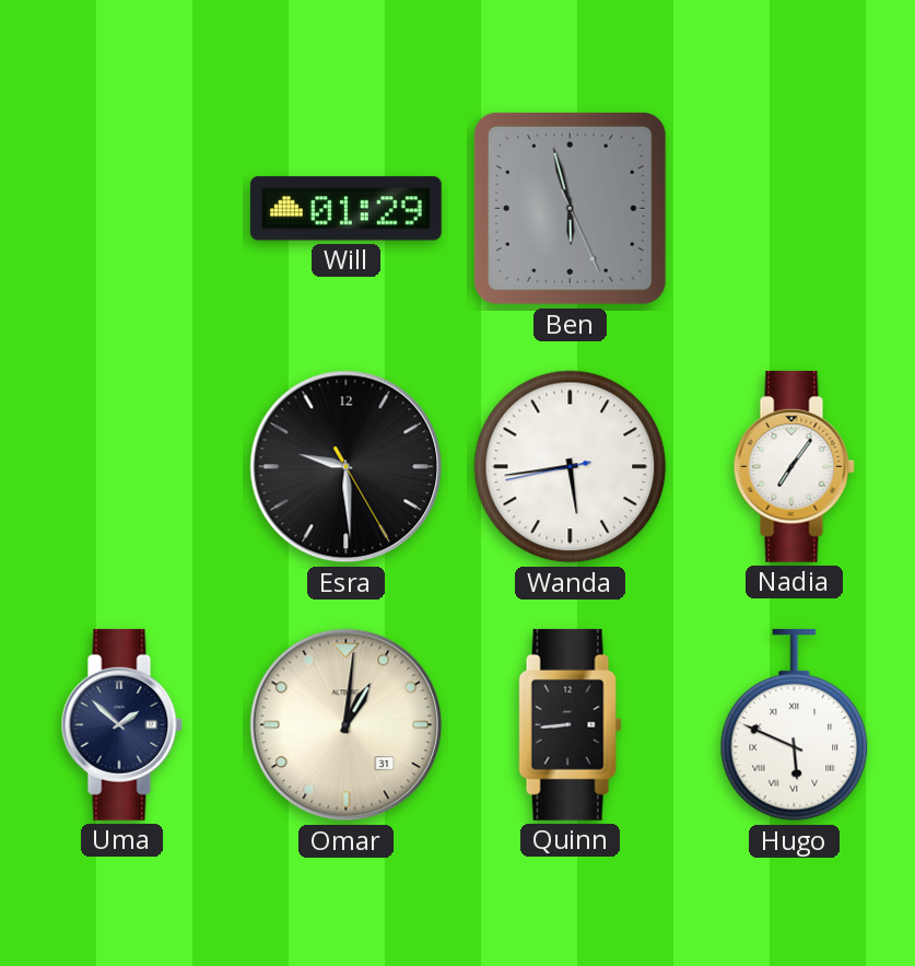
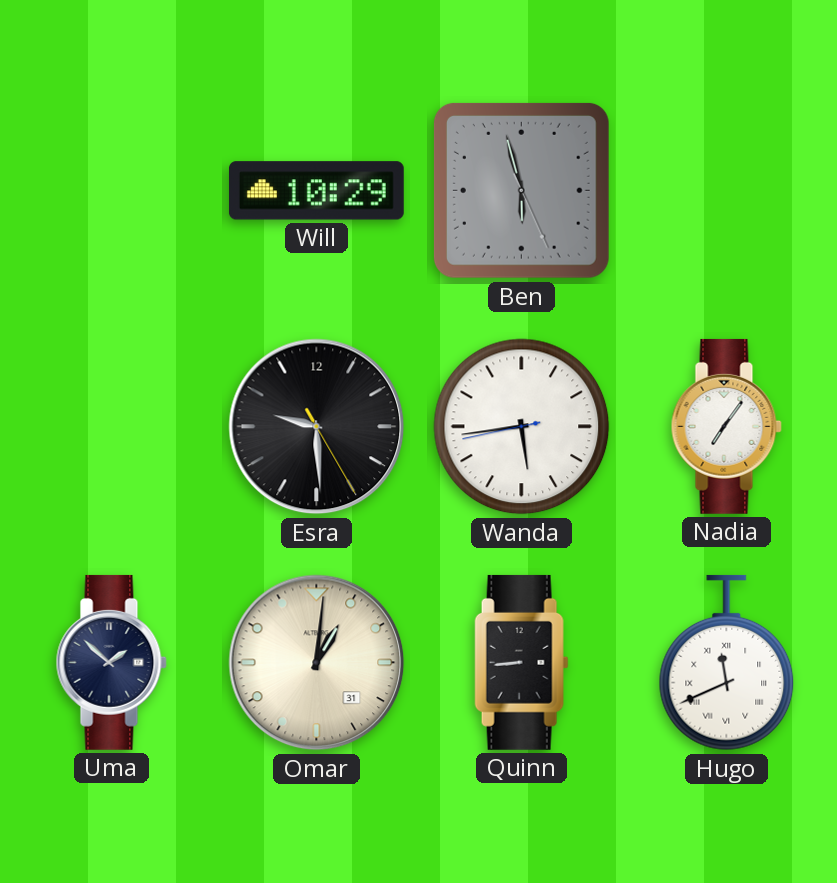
Will: 01:29 -> 10:29
Hugo: 5:49 -> 11:41
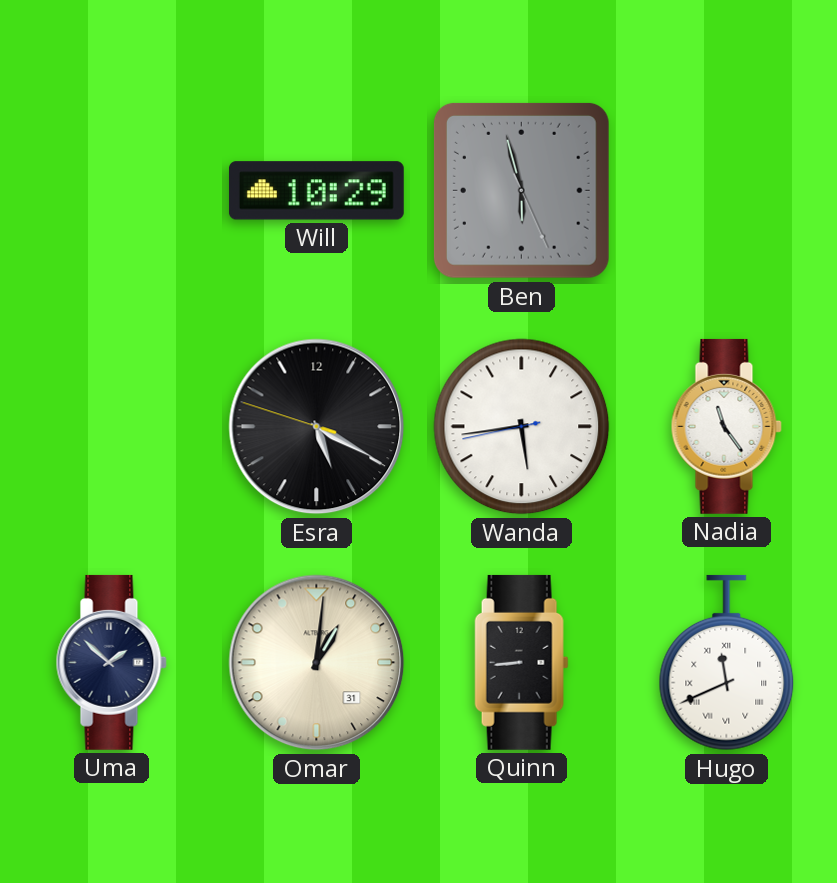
Esra: 9:29 -> 5:19
Nadia: 7:06 -> 11:24
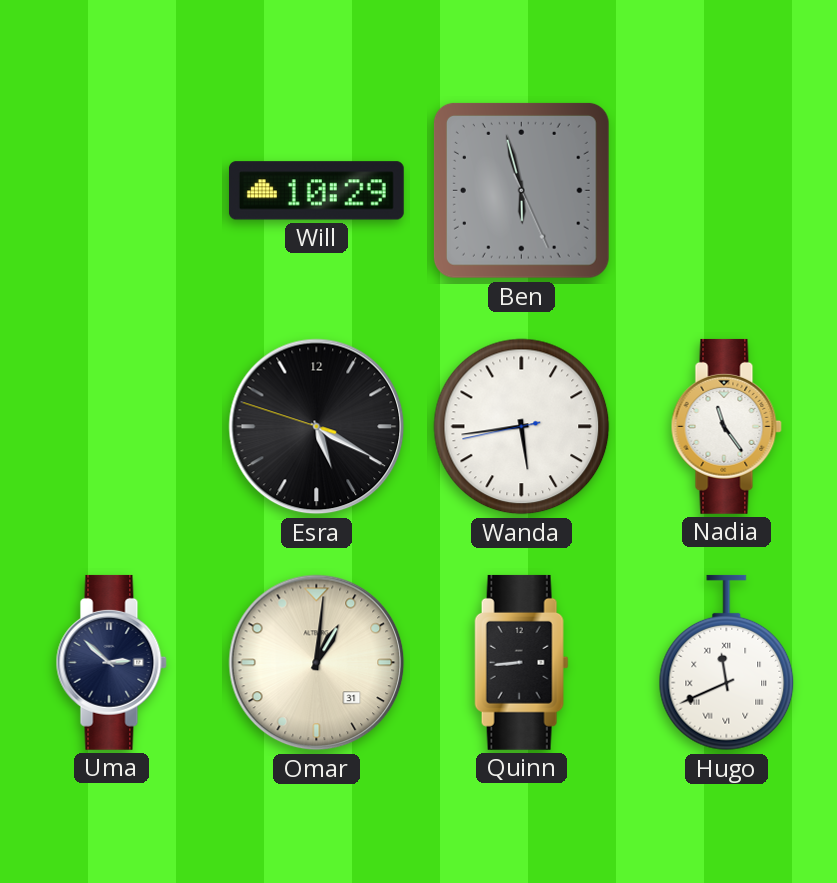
Uma: 1:52 -> 2:52
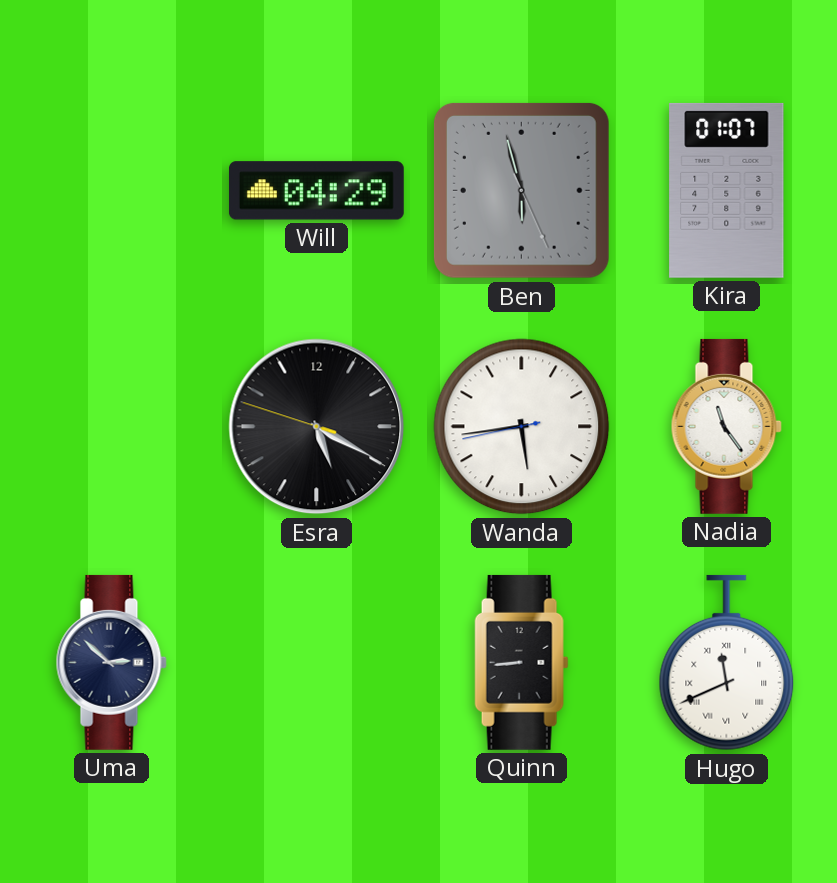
Will: 10:29 -> 04:29
Kira: none -> 01:07
Omar: 1:01 -> none
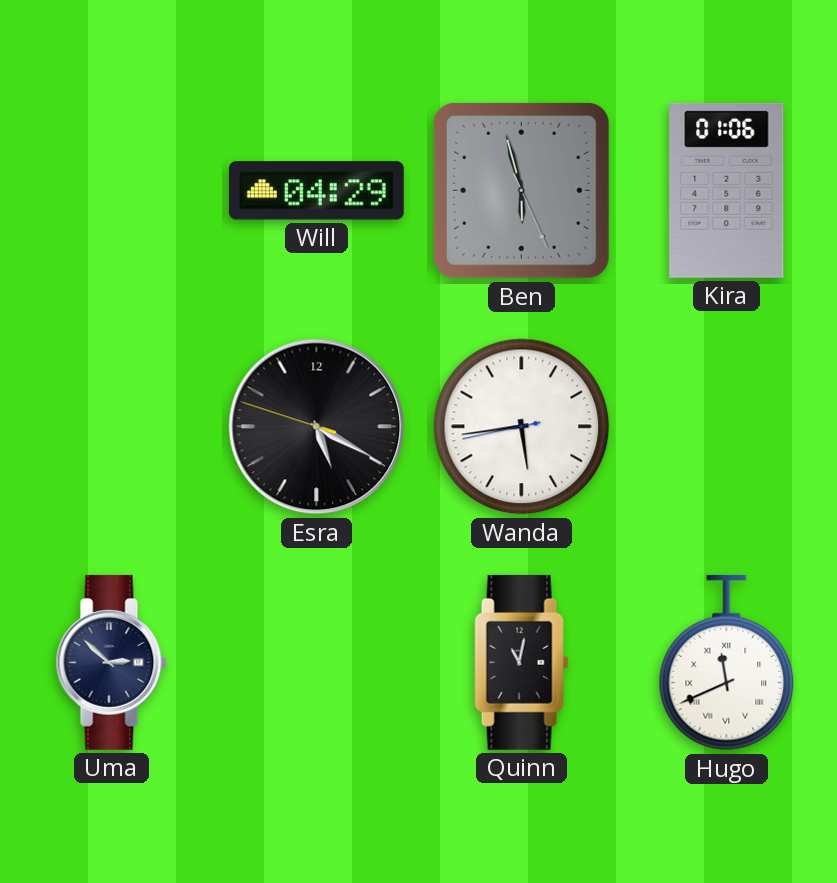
Kira: 01:07 -> 01:06
Nadia: 11:24 -> none
Quinn: 8:44 -> 11:02
